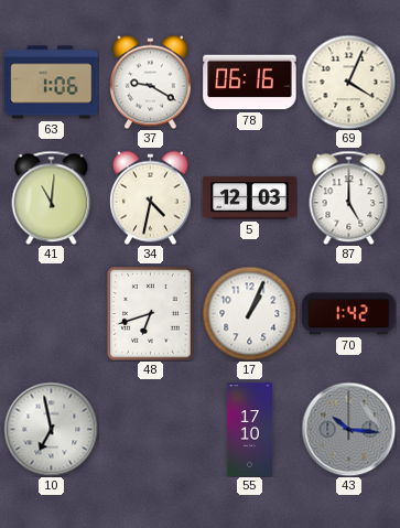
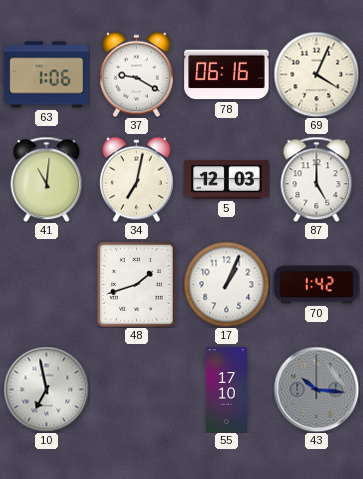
34: 4:32 -> 7:02
48: 6:42 -> 1:42
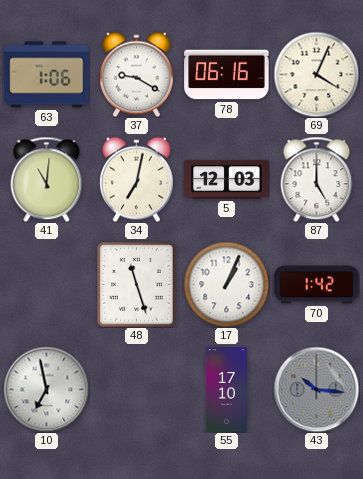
48: 1:42 -> 11:27
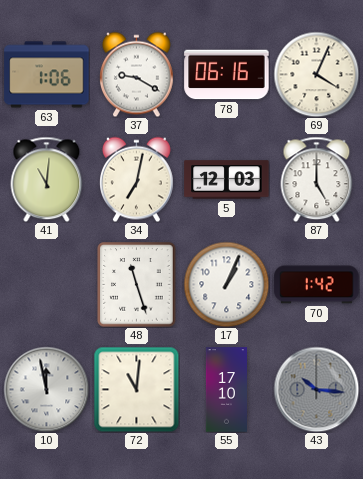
10: 6:58 -> 11:58
72: none -> 11:01
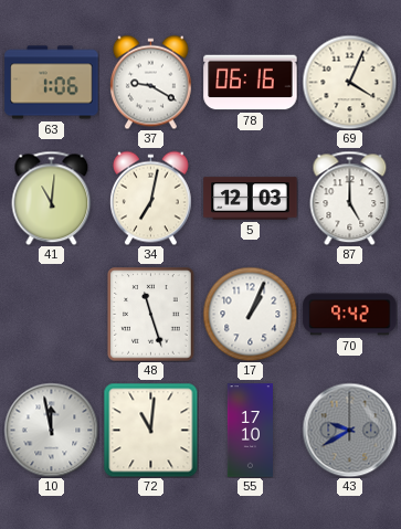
70: 1:42 -> 9:42
43: 10:16 -> 9:40
